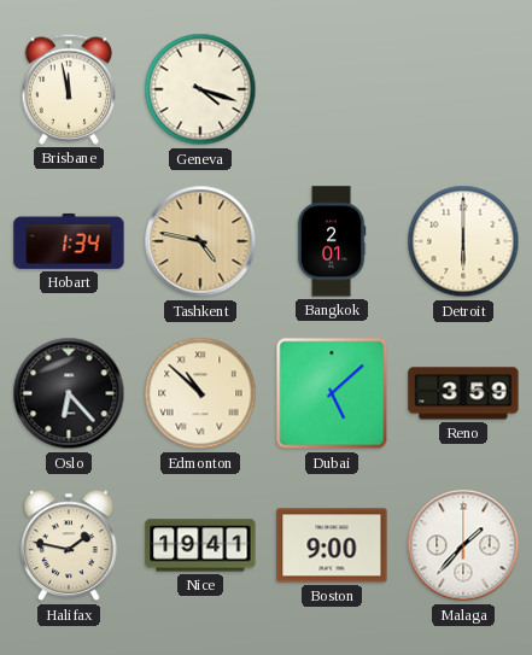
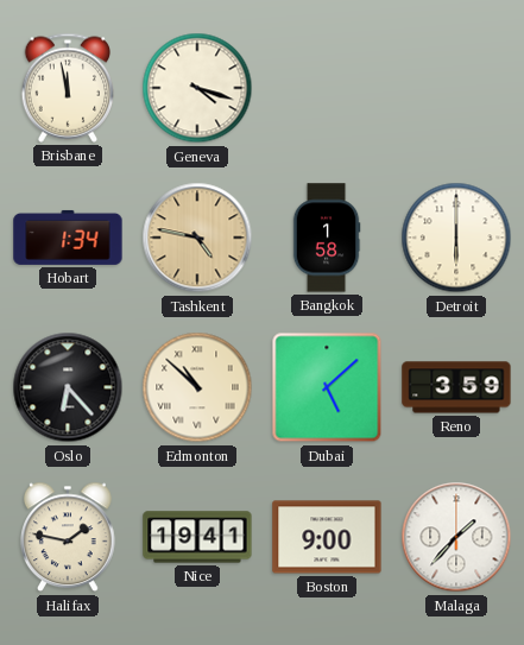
Bangkok: 2:01 -> 1:58
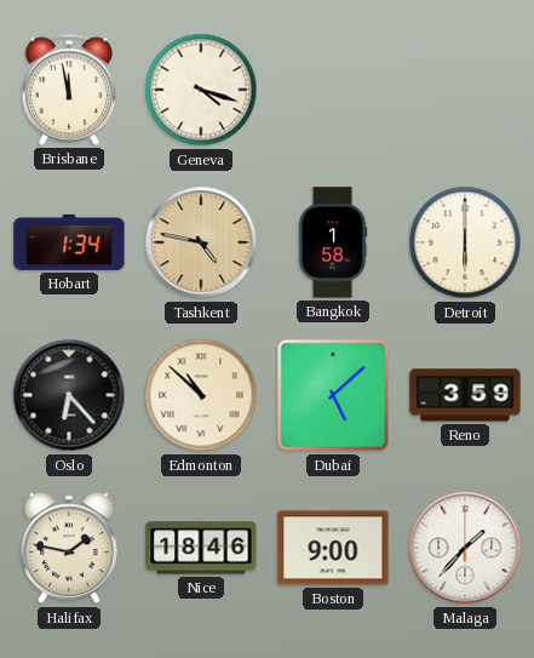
Nice: 19:41 -> 18:46
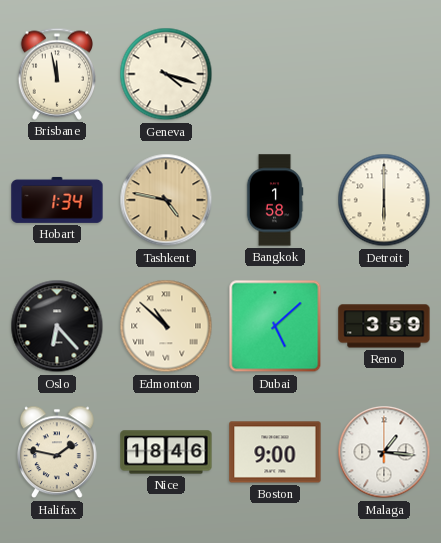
Malaga: 1:37 -> 1:16
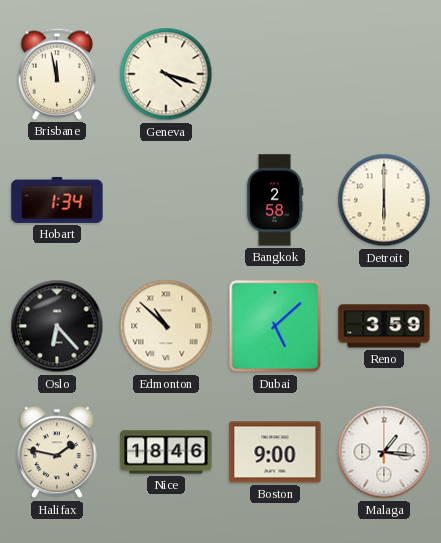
Tashkent: 4:47 -> none
Bangkok: 1:58 -> 2:58
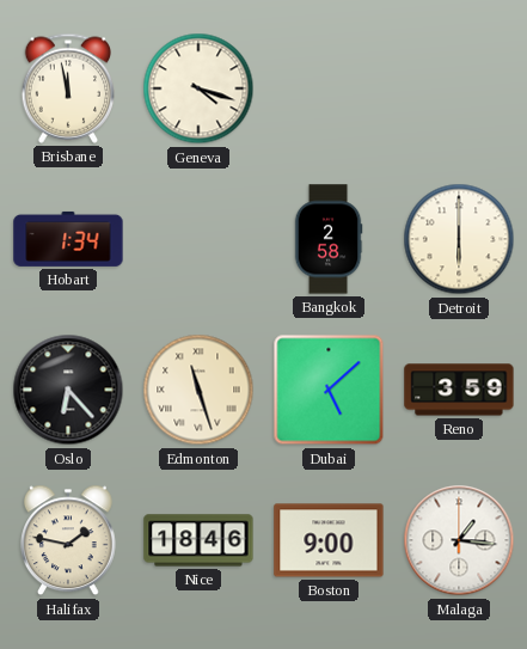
Edmonton: 10:52 -> 11:27
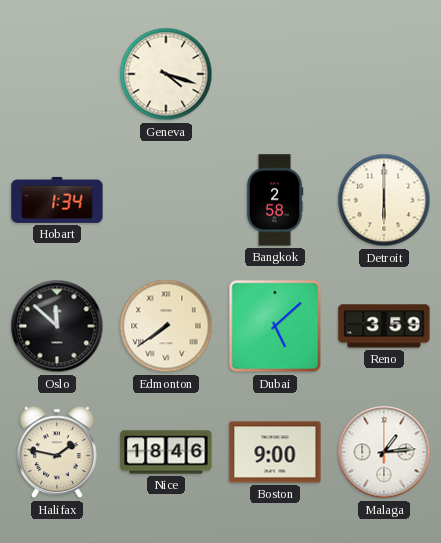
Brisbane: 11:58 -> none
Oslo: 6:23 -> 11:52
Edmonton: 11:27 -> 7:39
Malaga: 1:16 -> 1:14
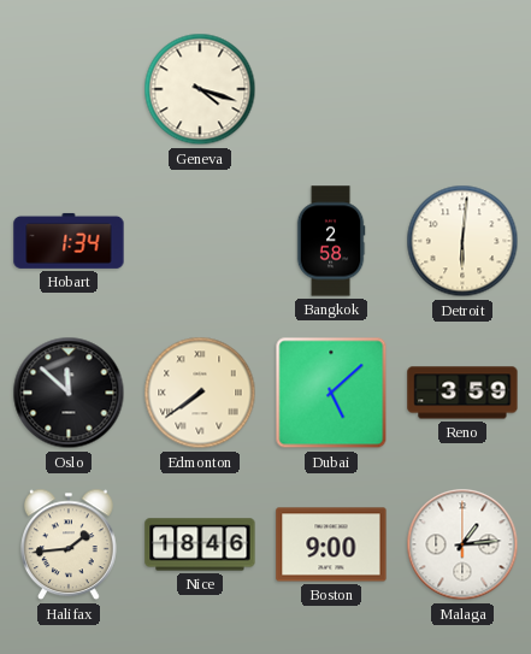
Detroit: 6:00 -> 6:01
Halifax: 1:47 -> 1:44
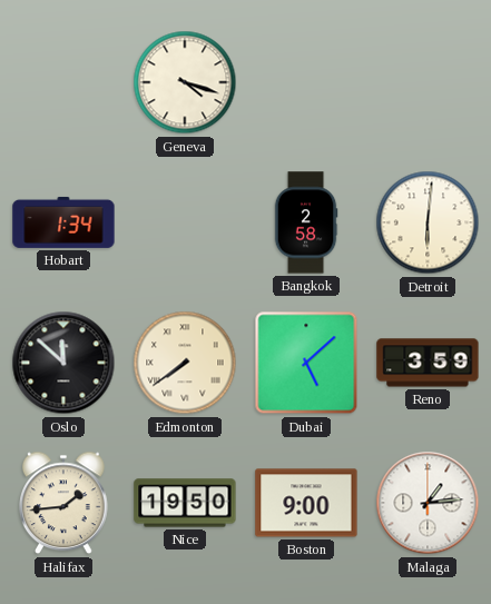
Nice: 18:46 -> 19:50
